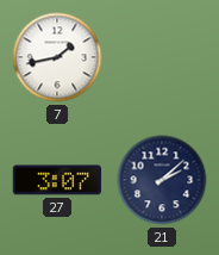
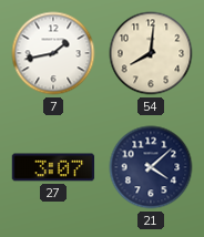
54: none -> 8:01
21: 2:08 -> 4:08
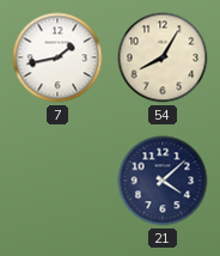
54: 8:01 -> 8:05
27: 3:07 -> none
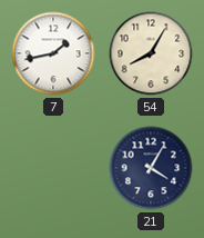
21: 4:08 -> 4:05
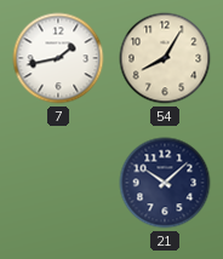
21: 4:05 -> 10:08
